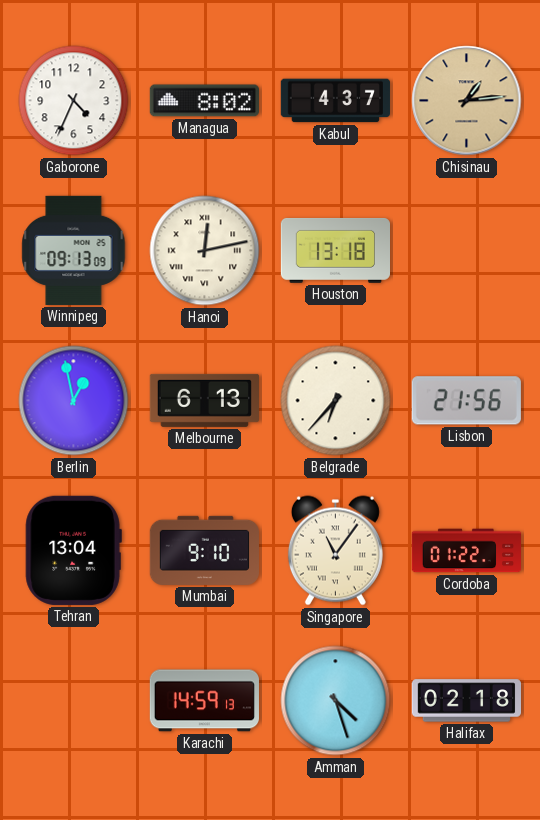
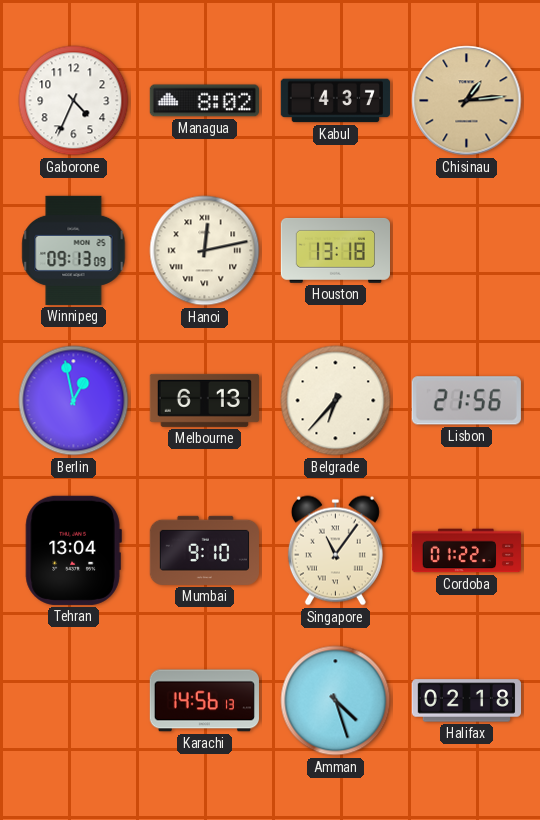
Karachi: 14:59 -> 14:56
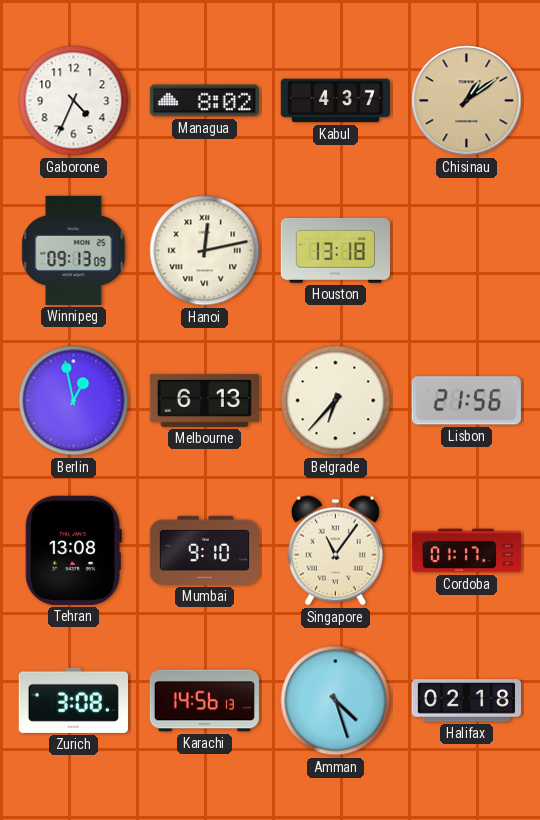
Chisinau: 1:14 -> 1:09
Tehran: 13:04 -> 13:08
Cordoba: 01:22 -> 01:17
Zurich: none -> 3:08
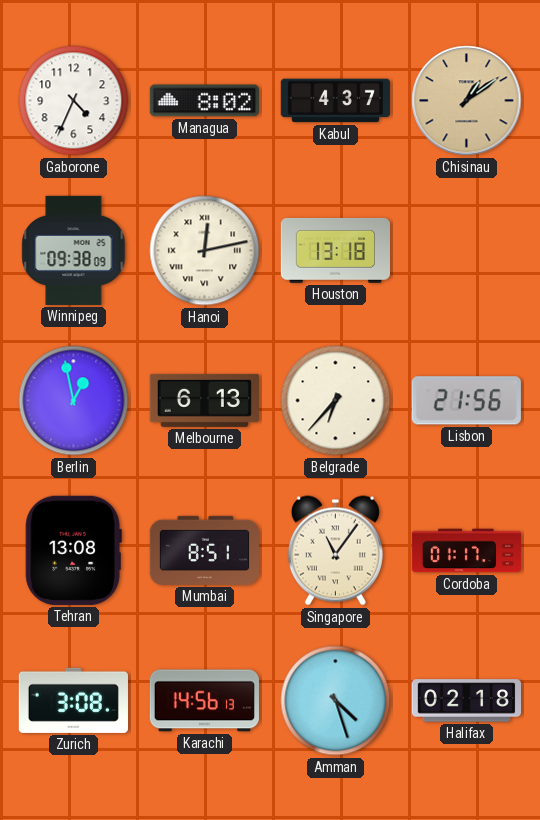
Winnipeg: 09:13 -> 09:38
Mumbai: 9:10 -> 8:51
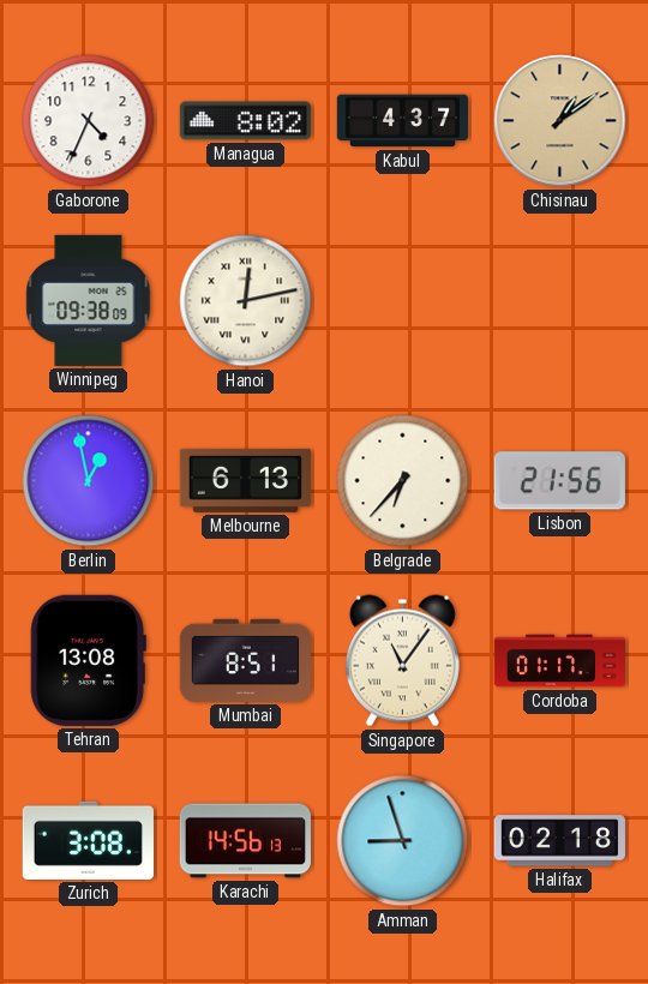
Houston: 13:18 -> none
Amman: 4:27 -> 8:57
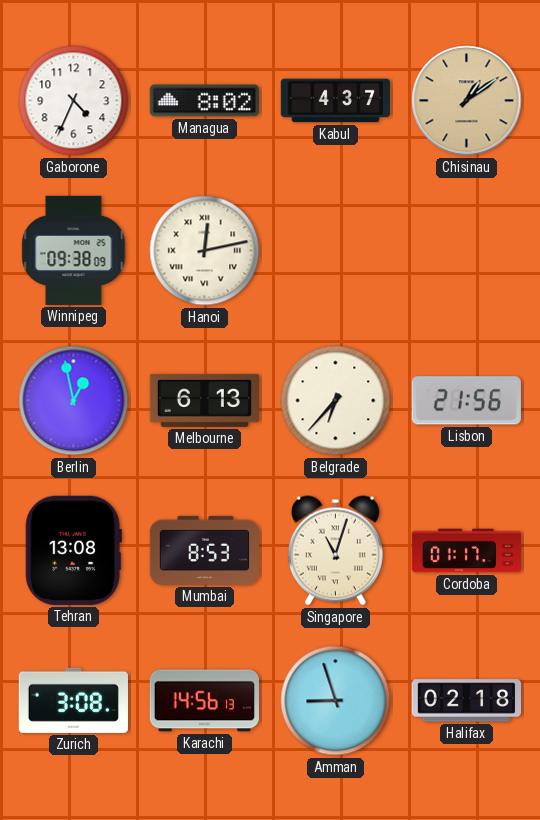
Mumbai: 8:51 -> 8:53
Singapore: 11:06 -> 11:03
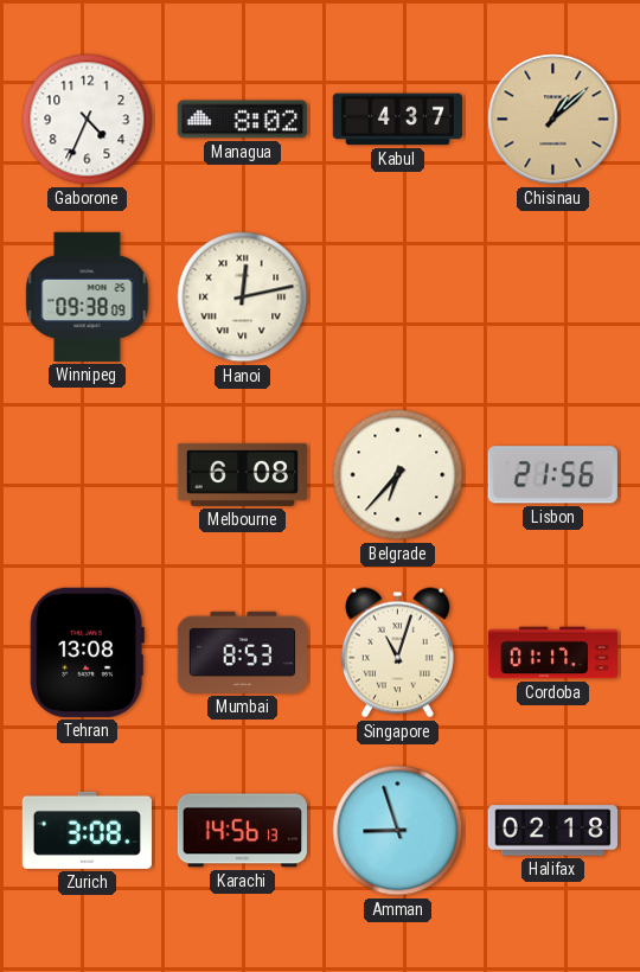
Chisinau: 1:09 -> 1:08
Berlin: 12:58 -> none
Melbourne: 6:13 -> 6:08
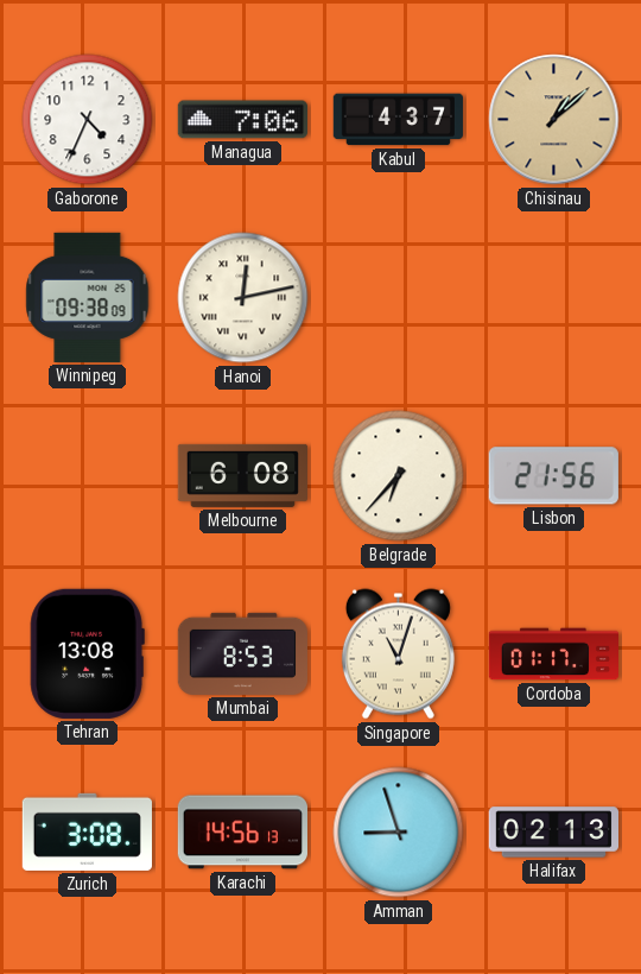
Managua: 8:02 -> 7:06
Halifax: 02:18 -> 02:13
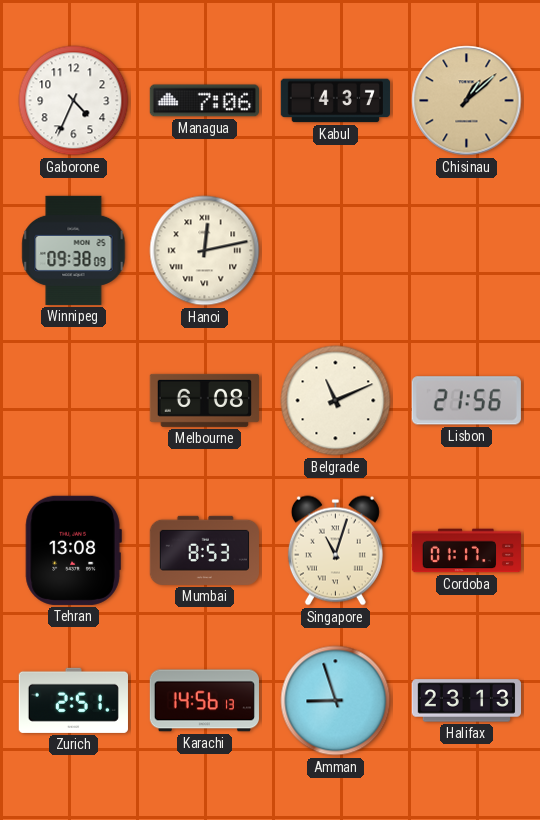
Belgrade: 6:37 -> 11:11
Zurich: 3:08 -> 2:51
Halifax: 02:13 -> 23:13
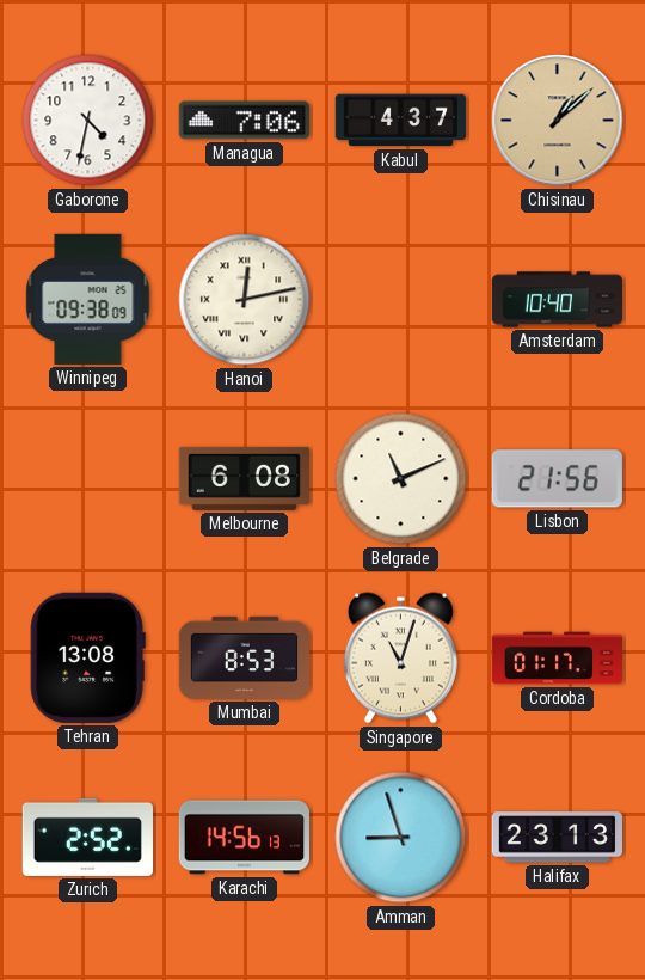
Gaborone: 4:34 -> 4:32
Amsterdam: none -> 10:40
Zurich: 2:51 -> 2:52
